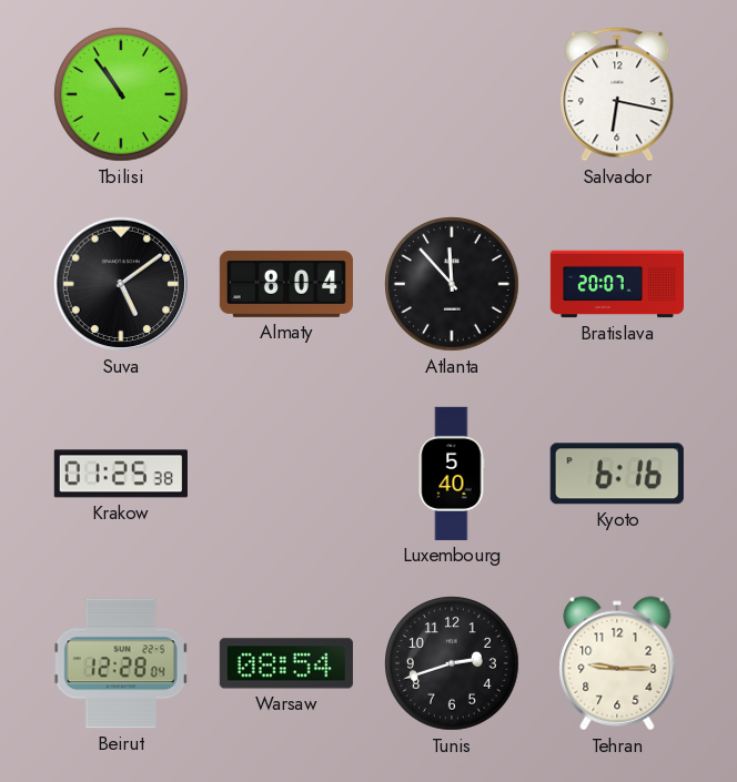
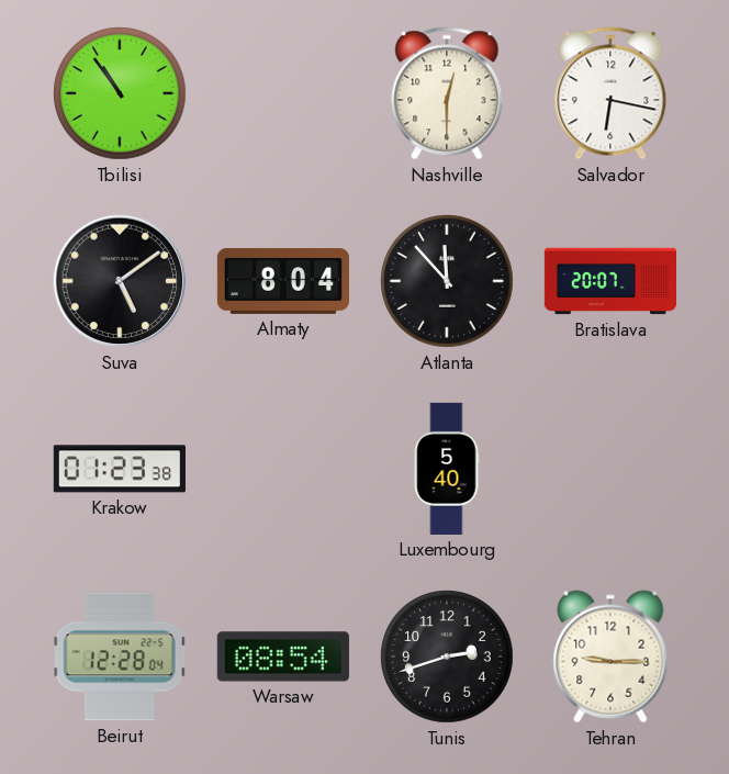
Nashville: none -> 12:30
Krakow: 01:25 -> 01:23
Kyoto: 6:16 -> none
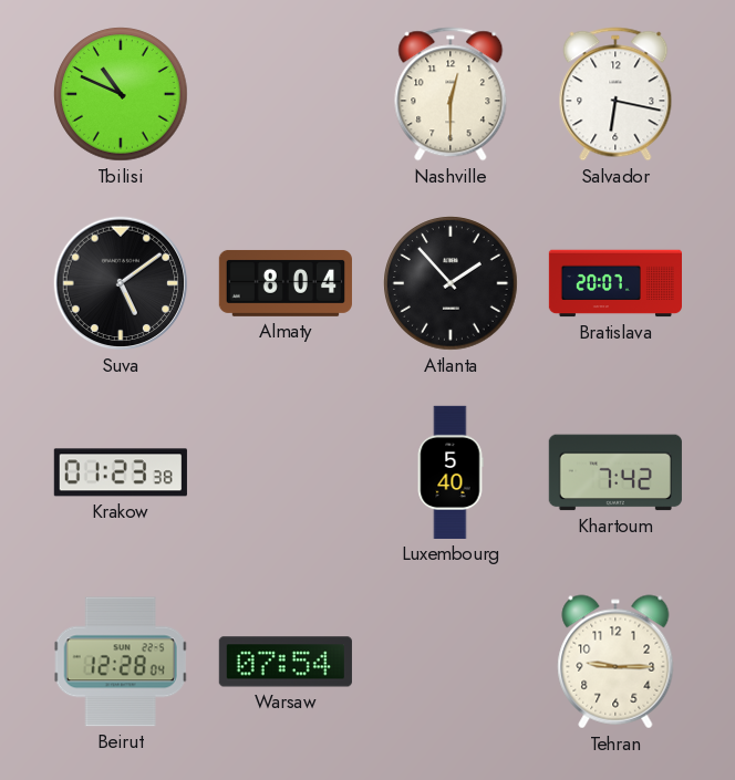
Tbilisi: 10:54 -> 10:49
Atlanta: 11:53 -> 1:53
Khartoum: none -> 7:42
Warsaw: 08:54 -> 07:54
Tunis: 2:42 -> none
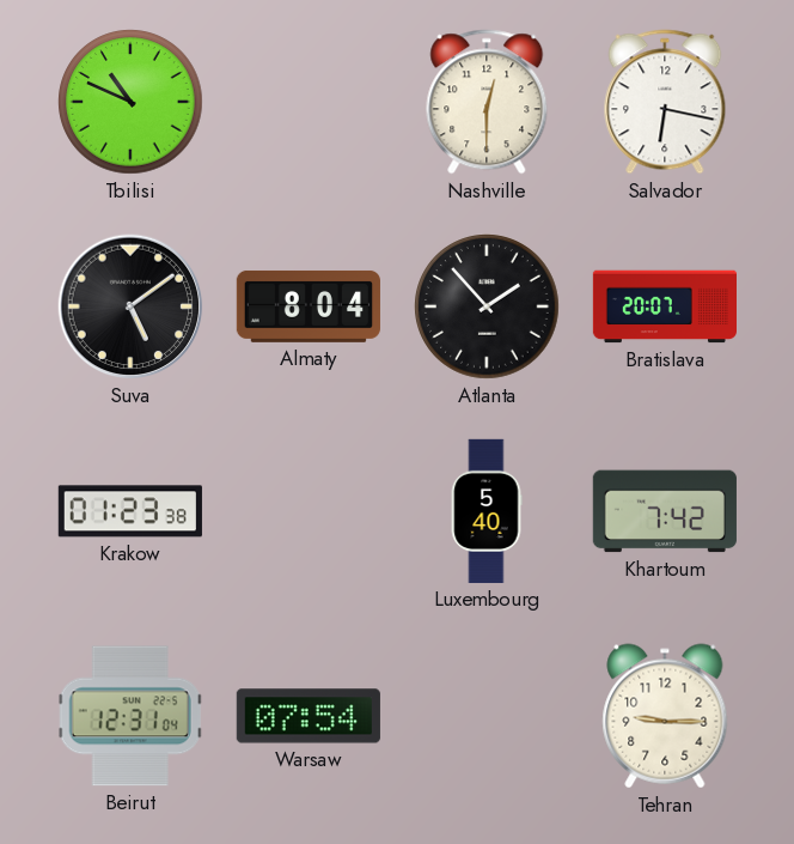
Beirut: 12:28 -> 12:31
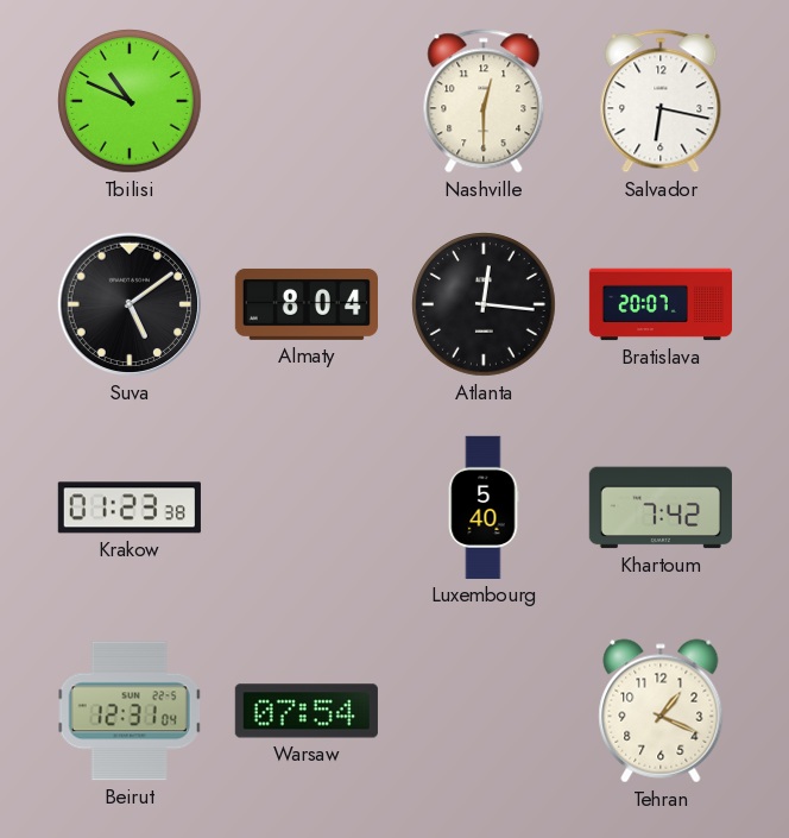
Atlanta: 1:53 -> 12:16
Tehran: 9:15 -> 1:19
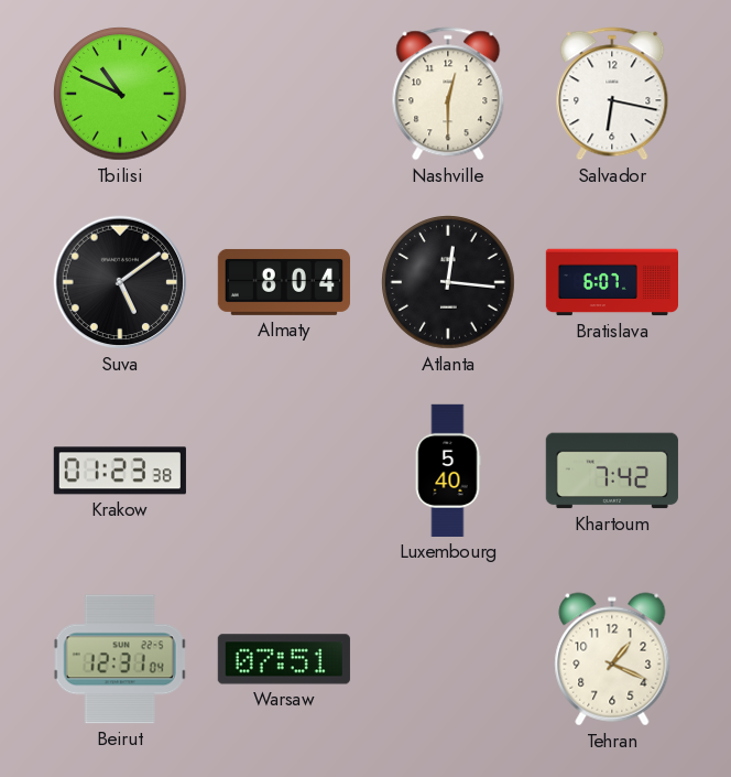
Bratislava: 20:07 -> 6:07
Warsaw: 07:54 -> 07:51
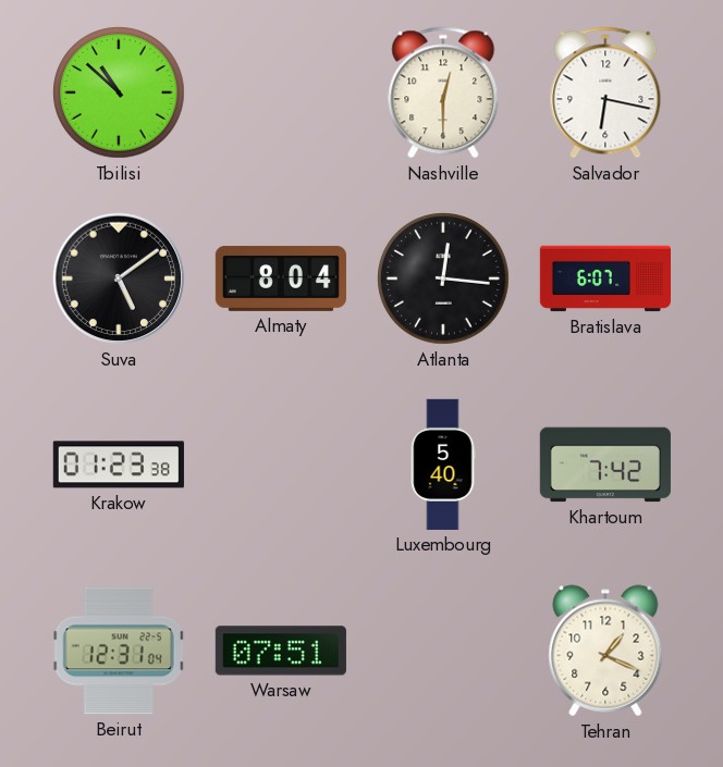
Tbilisi: 10:49 -> 10:52
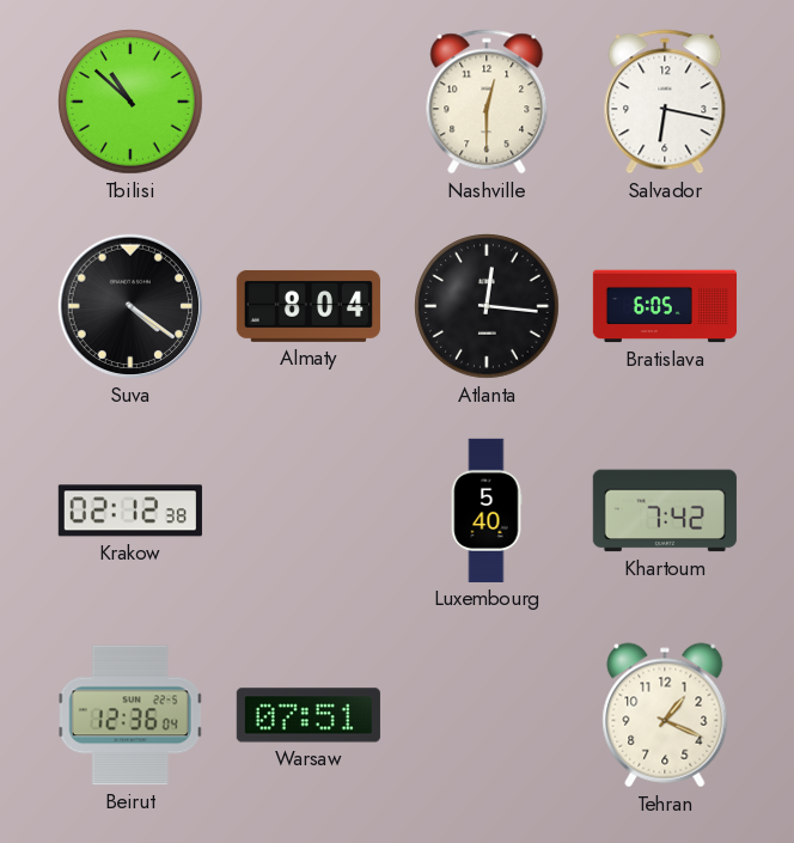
Suva: 5:09 -> 4:21
Bratislava: 6:07 -> 6:05
Krakow: 01:23 -> 02:12
Beirut: 12:31 -> 12:36
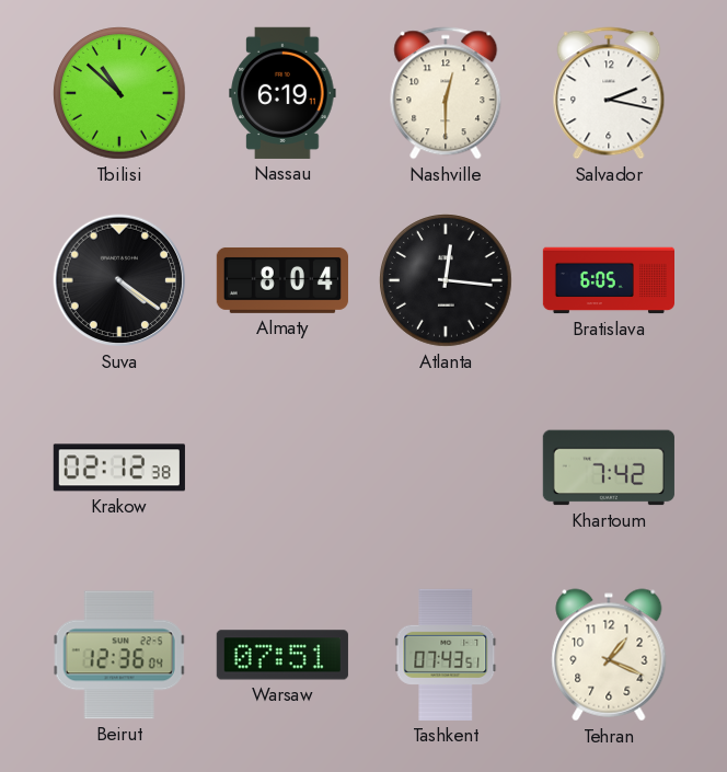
Nassau: none -> 6:19
Salvador: 6:17 -> 2:17
Luxembourg: 5:40 -> none
Tashkent: none -> 07:43
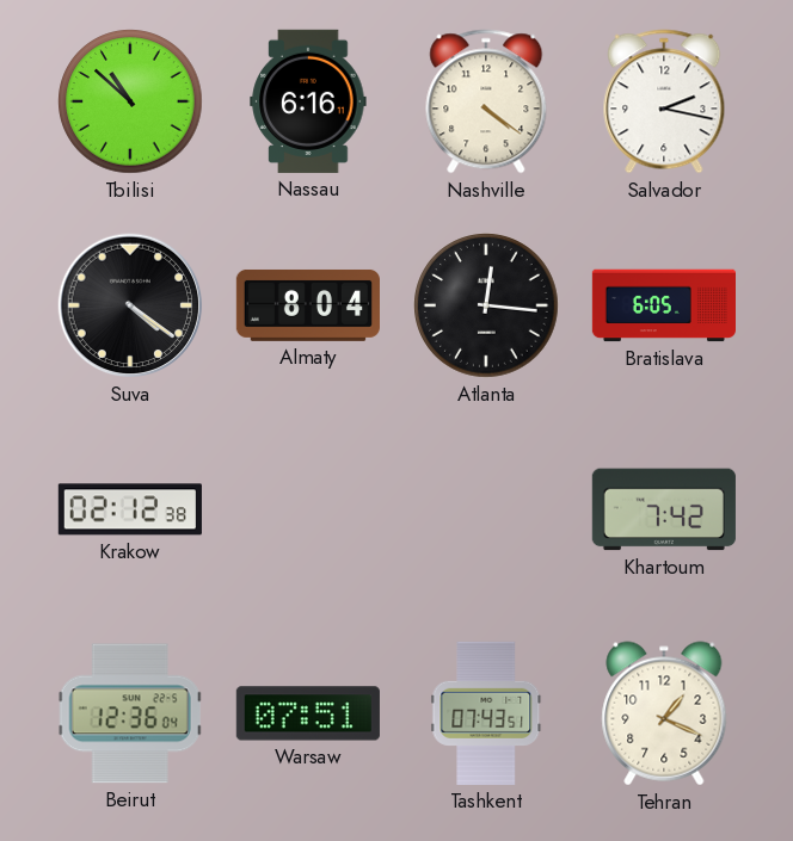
Nassau: 6:19 -> 6:16
Nashville: 12:30 -> 4:21
